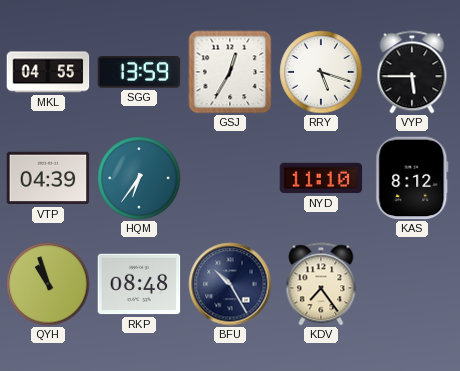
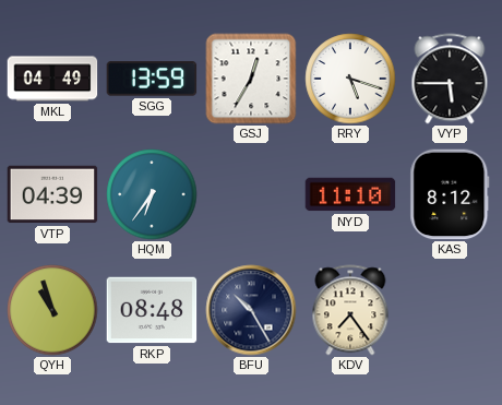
MKL: 04:55 -> 04:49
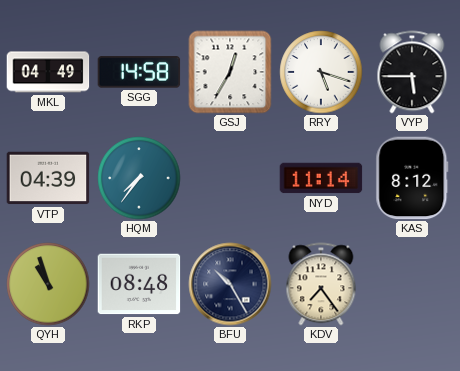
SGG: 13:59 -> 14:58
HQM: 6:36 -> 7:36
NYD: 11:10 -> 11:14
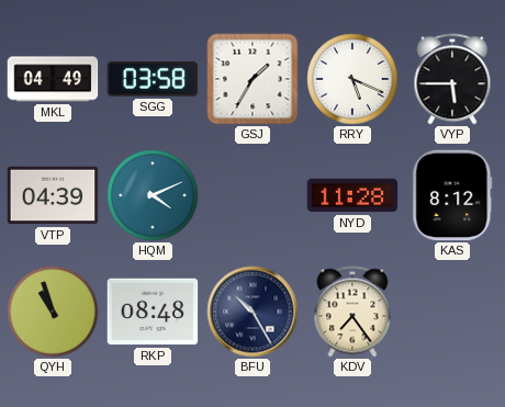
SGG: 14:58 -> 03:58
GSJ: 12:35 -> 1:35
RRY: 5:18 -> 5:19
HQM: 7:36 -> 4:11
NYD: 11:14 -> 11:28
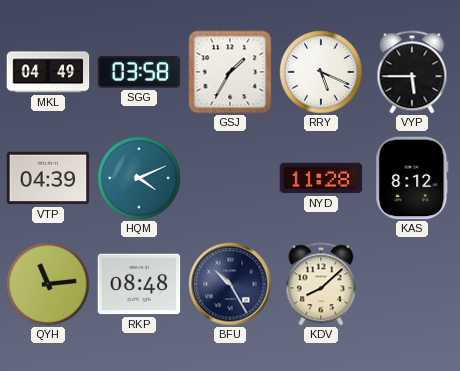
QYH: 10:57 -> 11:14
KDV: 7:24 -> 8:08
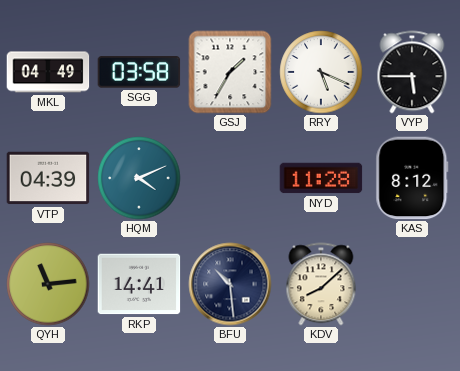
RKP: 08:48 -> 14:41
BFU: 10:25 -> 10:29
